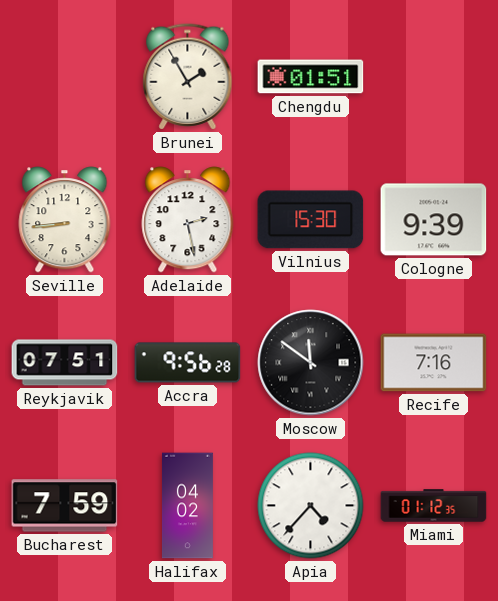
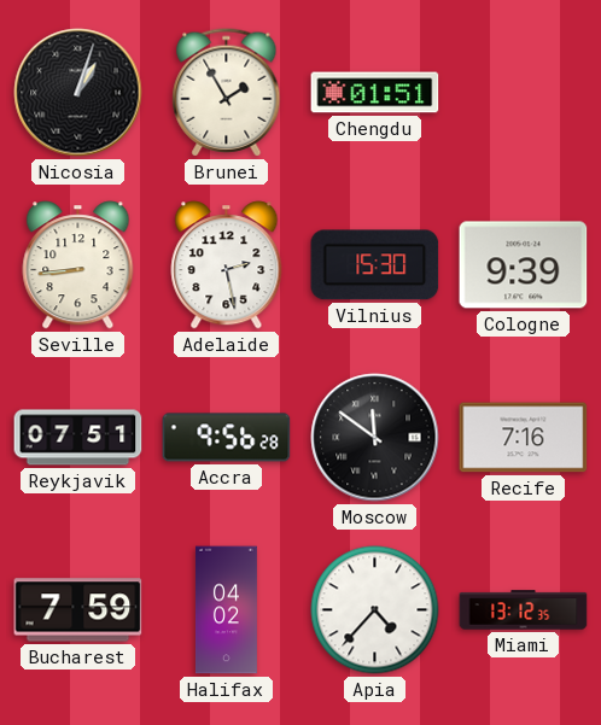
Nicosia: none -> 1:03
Miami: 01:12 -> 13:12
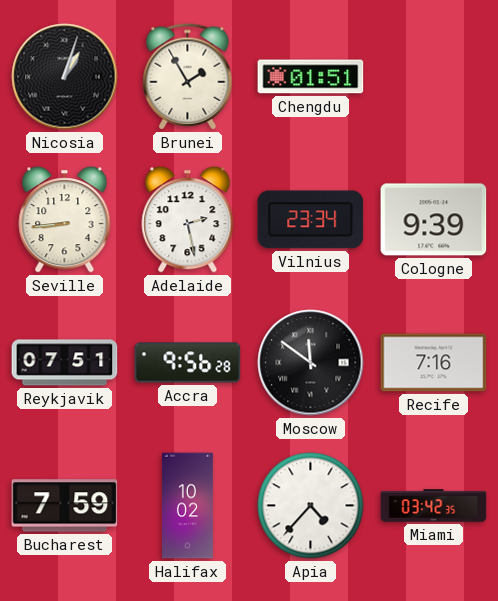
Vilnius: 15:30 -> 23:34
Halifax: 04:02 -> 10:02
Miami: 13:12 -> 03:42
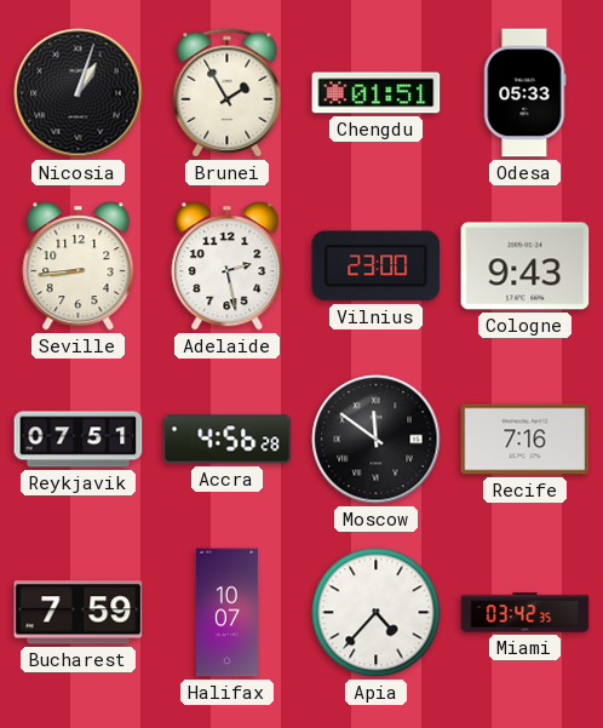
Odesa: none -> 05:33
Vilnius: 23:34 -> 23:00
Cologne: 9:39 -> 9:43
Accra: 9:56 -> 4:56
Halifax: 10:02 -> 10:07
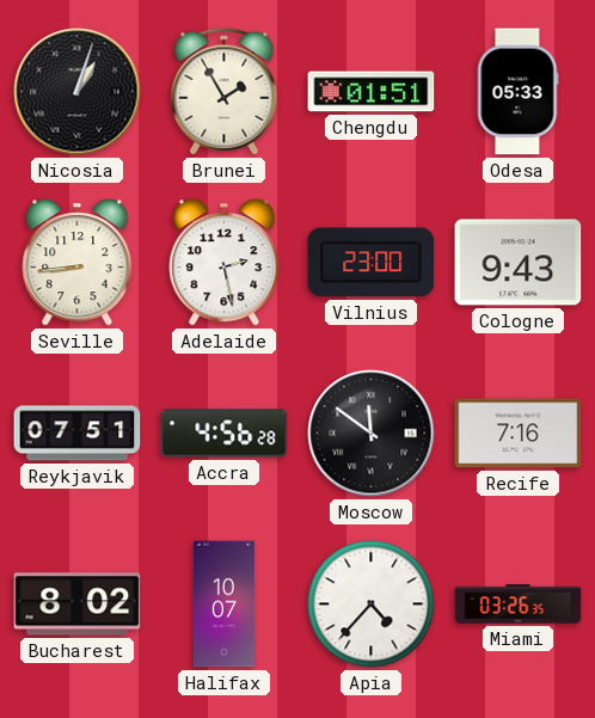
Bucharest: 7:59 -> 8:02
Miami: 03:42 -> 03:26
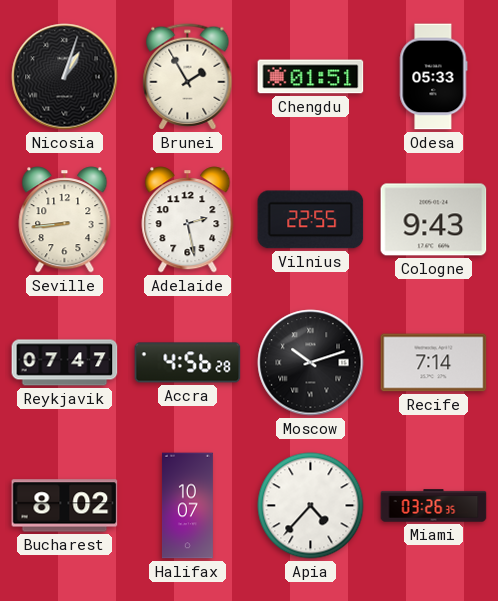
Vilnius: 23:00 -> 22:55
Reykjavik: 07:51 -> 07:47
Moscow: 11:51 -> 10:12
Recife: 7:16 -> 7:14
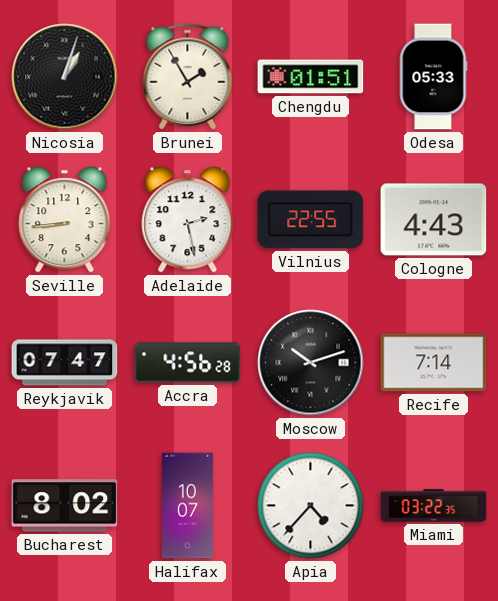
Cologne: 9:43 -> 4:43
Miami: 03:26 -> 03:22
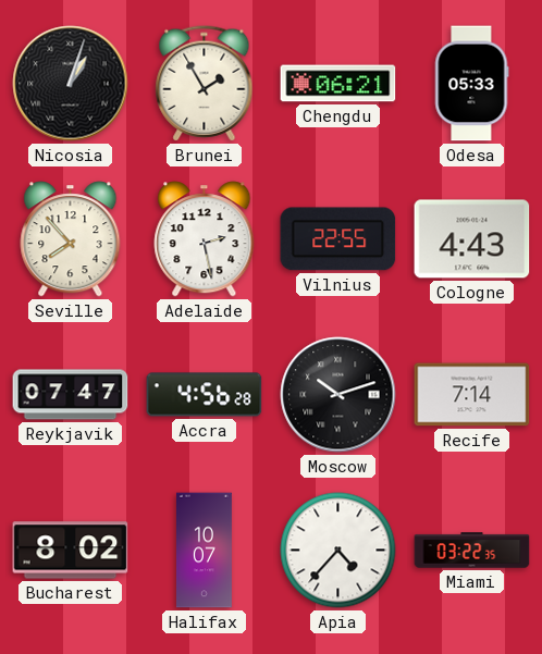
Chengdu: 01:51 -> 06:21
Seville: 8:44 -> 7:53
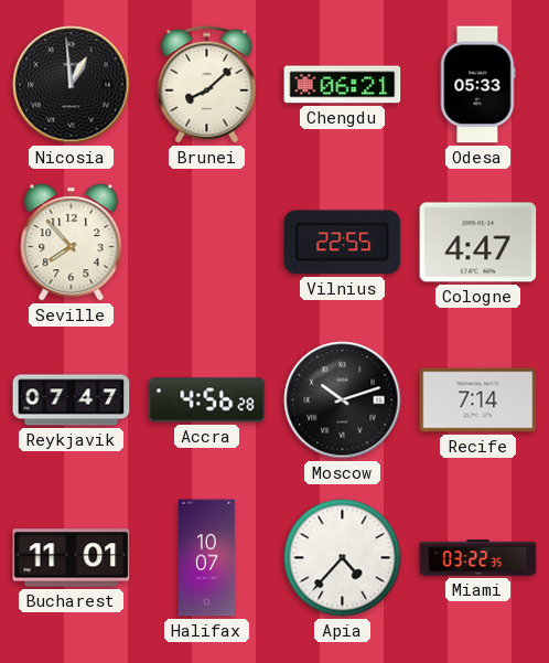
Nicosia: 1:03 -> 12:59
Brunei: 1:55 -> 8:08
Adelaide: 2:28 -> none
Cologne: 4:43 -> 4:47
Bucharest: 8:02 -> 11:01
